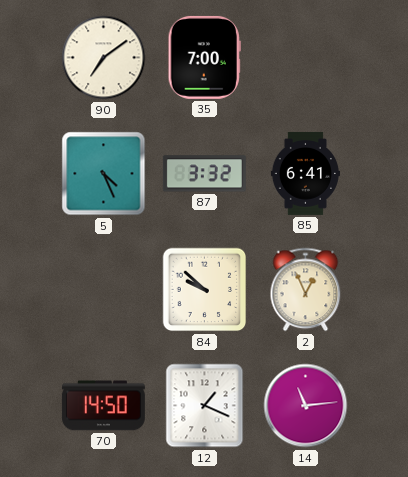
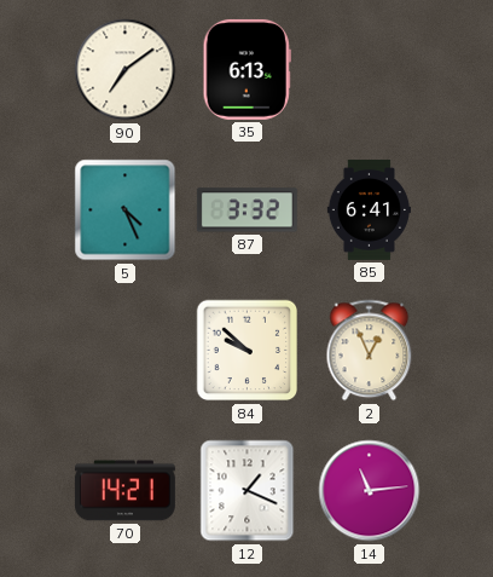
35: 7:00 -> 6:13
70: 14:50 -> 14:21
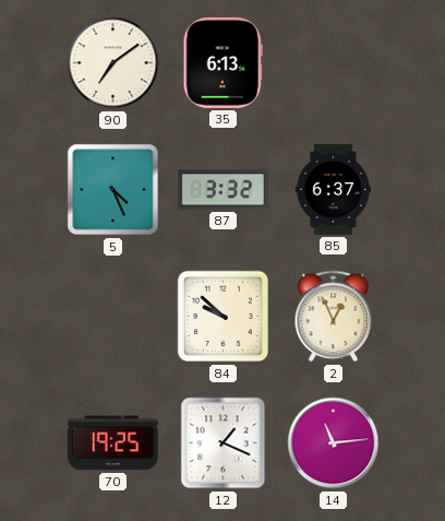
85: 6:41 -> 6:37
70: 14:21 -> 19:25
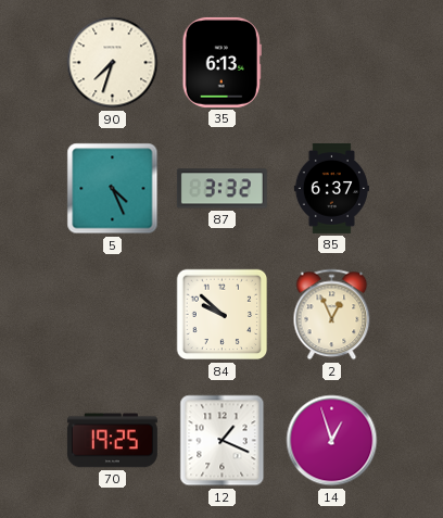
90: 7:09 -> 7:33
14: 11:14 -> 12:57
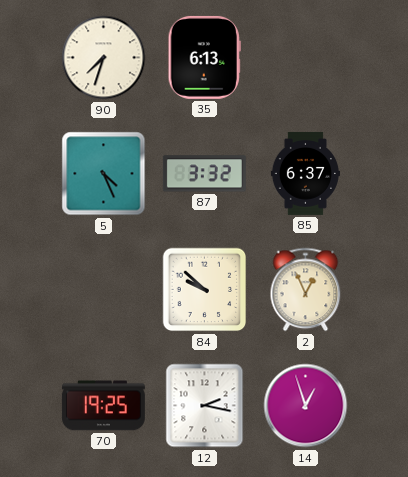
12: 1:19 -> 2:17
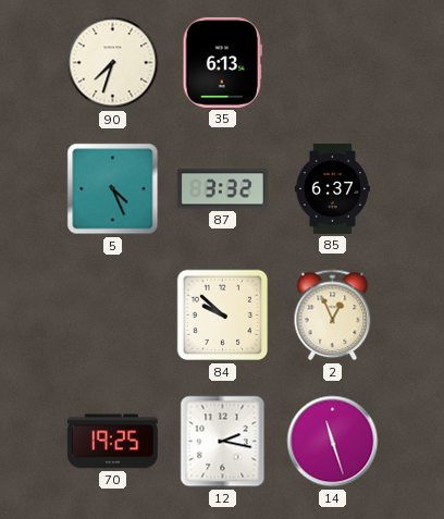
14: 12:57 -> 11:27
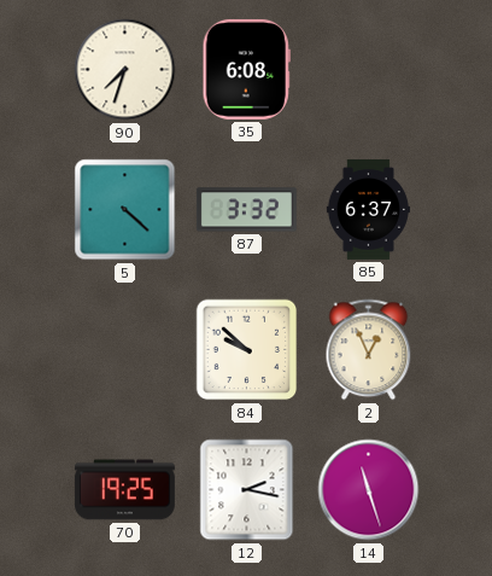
35: 6:13 -> 6:08
5: 4:26 -> 4:22
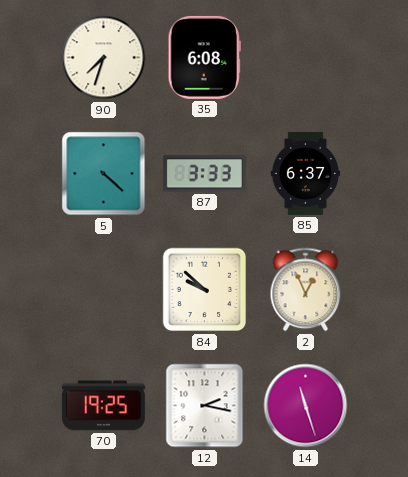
87: 3:32 -> 3:33
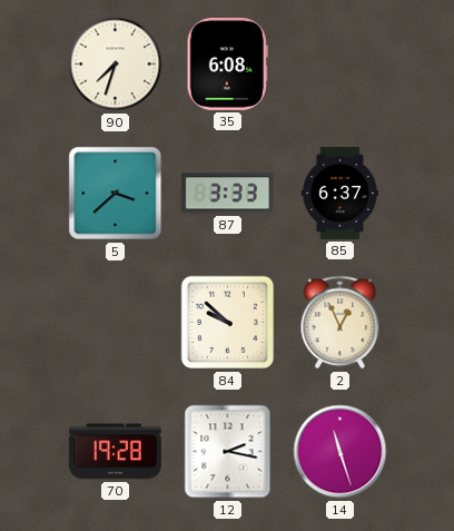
5: 4:22 -> 3:38
70: 19:25 -> 19:28
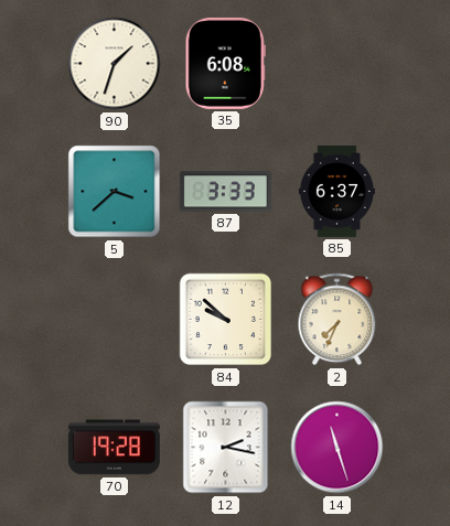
90: 7:33 -> 1:33
2: 12:56 -> 7:34
